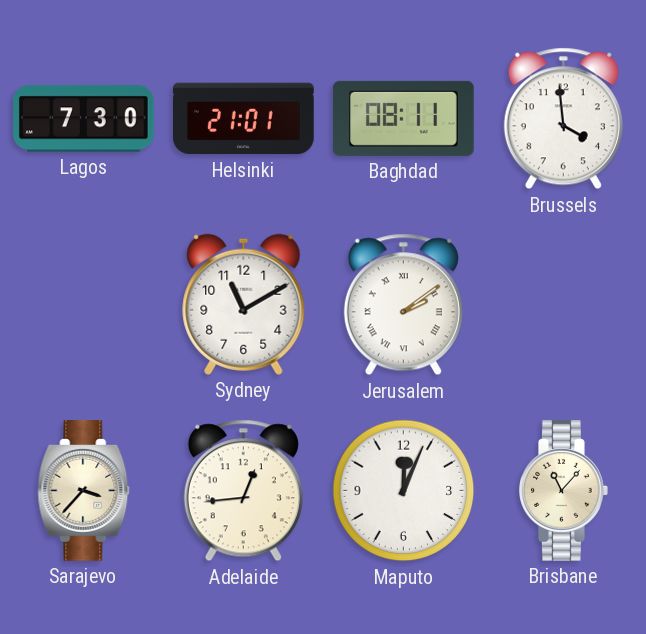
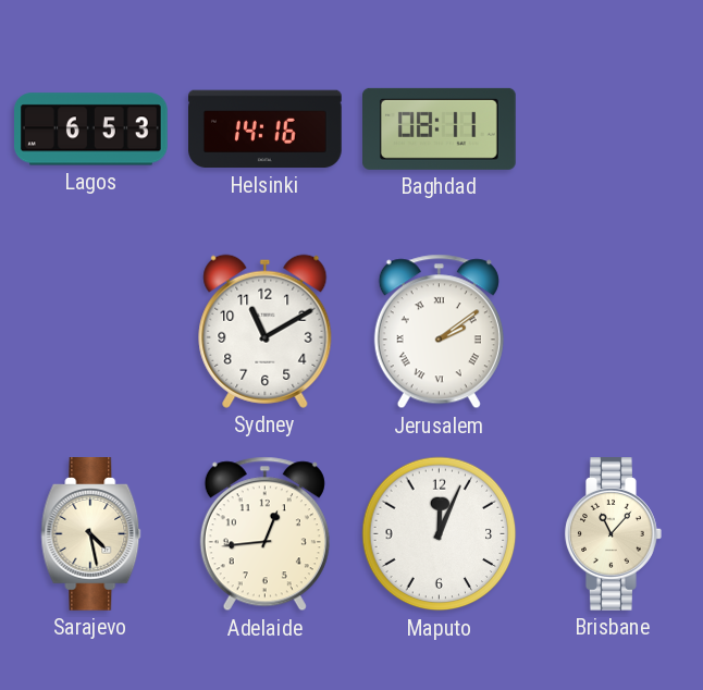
Lagos: 7:30 -> 6:53
Helsinki: 21:01 -> 14:16
Brussels: 3:59 -> none
Sarajevo: 3:37 -> 4:28
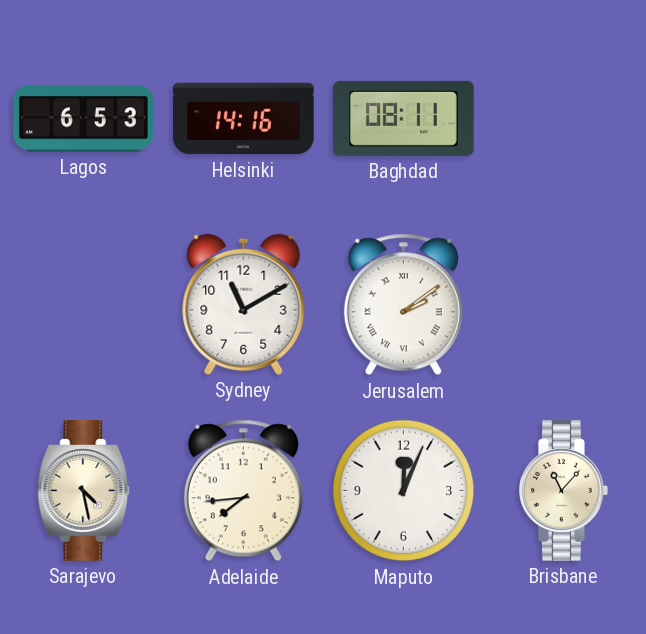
Adelaide: 12:44 -> 7:44
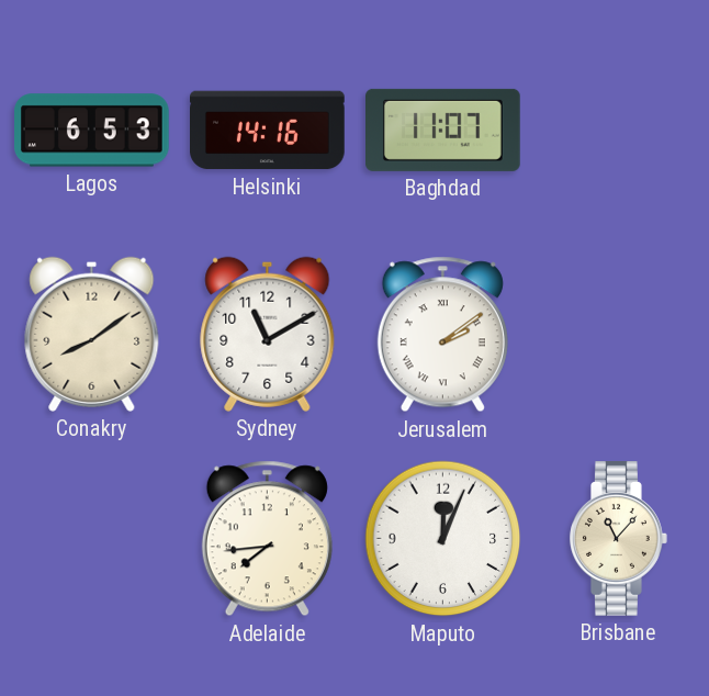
Baghdad: 08:11 -> 11:07
Conakry: none -> 8:09
Sarajevo: 4:28 -> none
